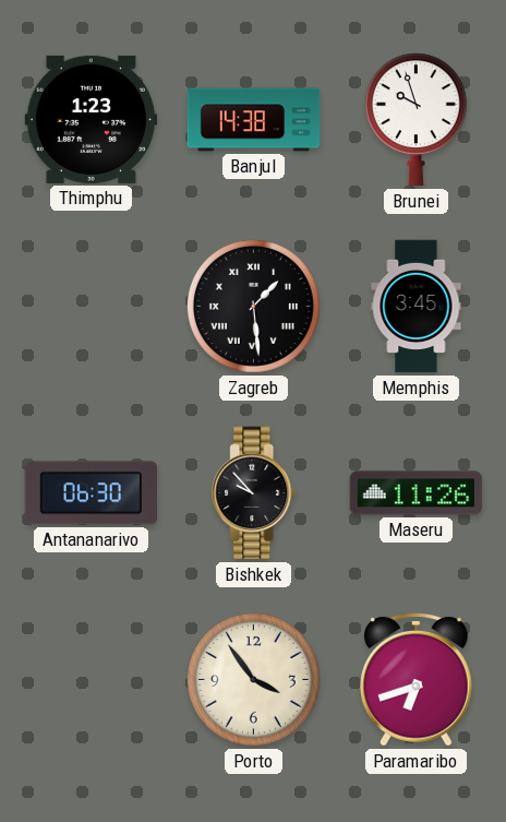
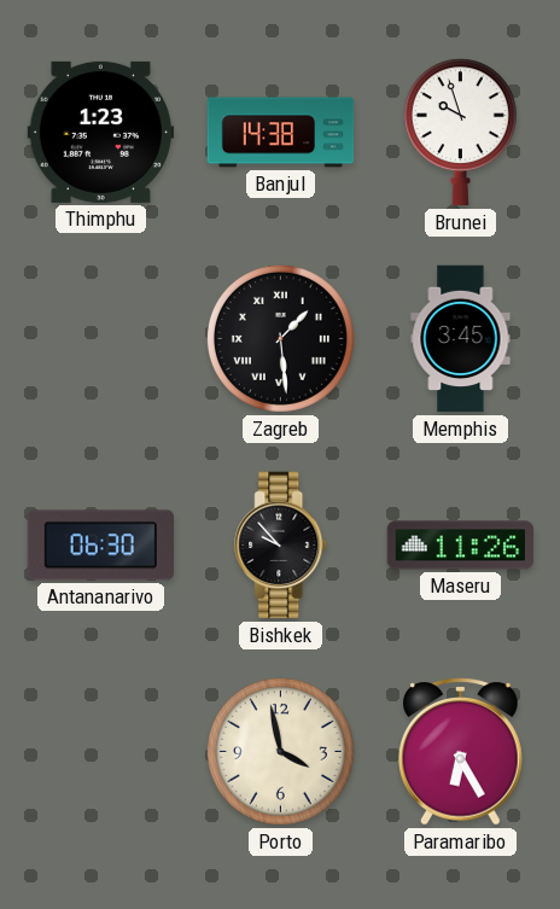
Porto: 3:54 -> 3:58
Paramaribo: 6:42 -> 6:25
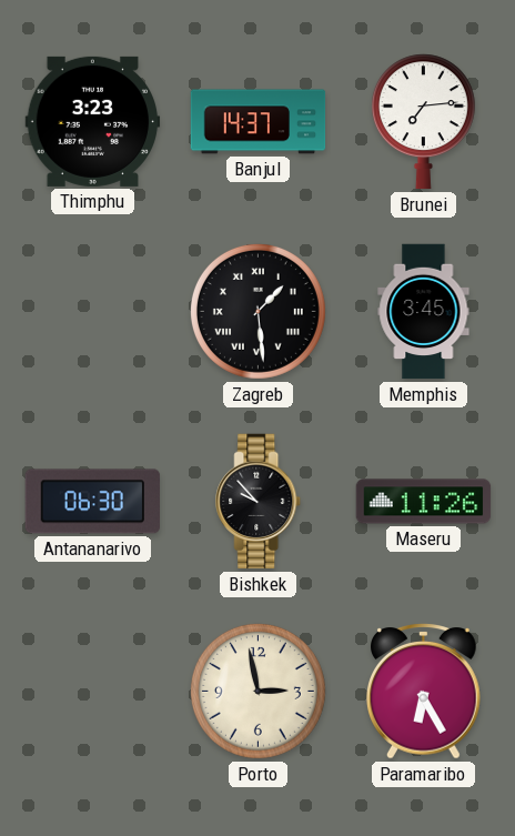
Thimphu: 1:23 -> 3:23
Banjul: 14:38 -> 14:37
Brunei: 9:57 -> 7:14
Porto: 3:58 -> 2:58
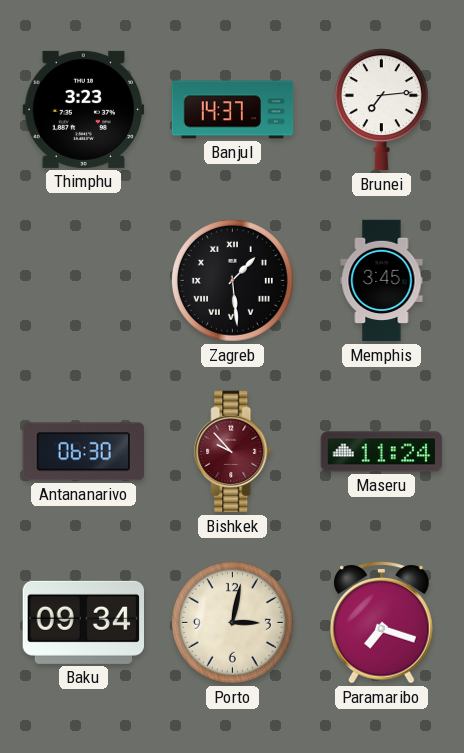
Bishkek dial: black -> burgundy
Maseru: 11:26 -> 11:24
Baku: none -> 09:34
Porto: 2:58 -> 3:02
Paramaribo: 6:25 -> 7:18
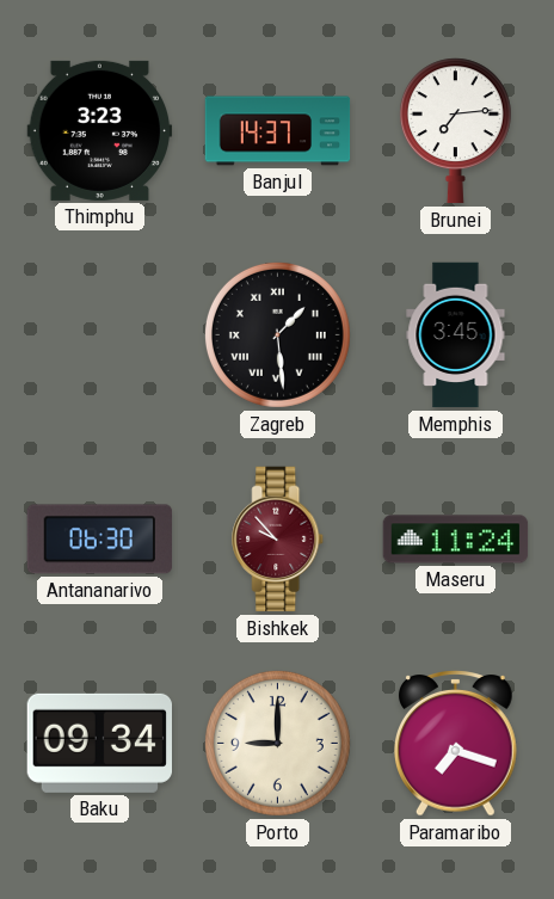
Porto: 3:02 -> 9:00
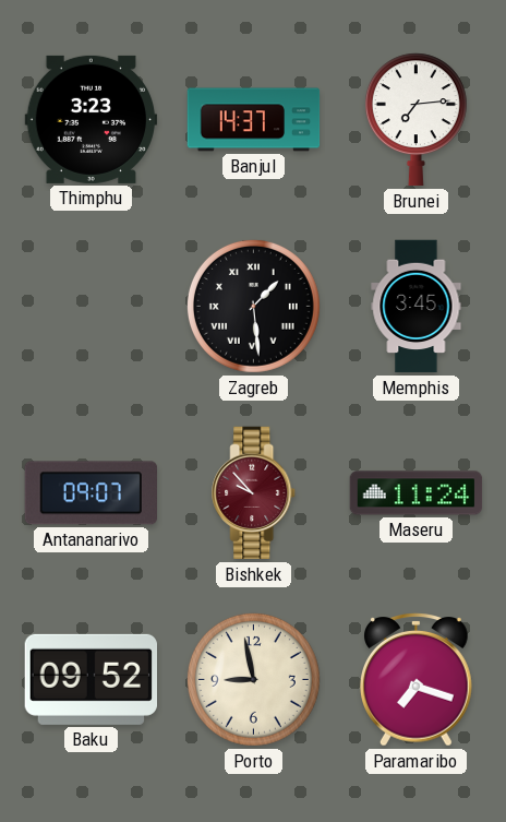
Antananarivo: 06:30 -> 09:07
Baku: 09:34 -> 09:52
Porto: 9:00 -> 8:58
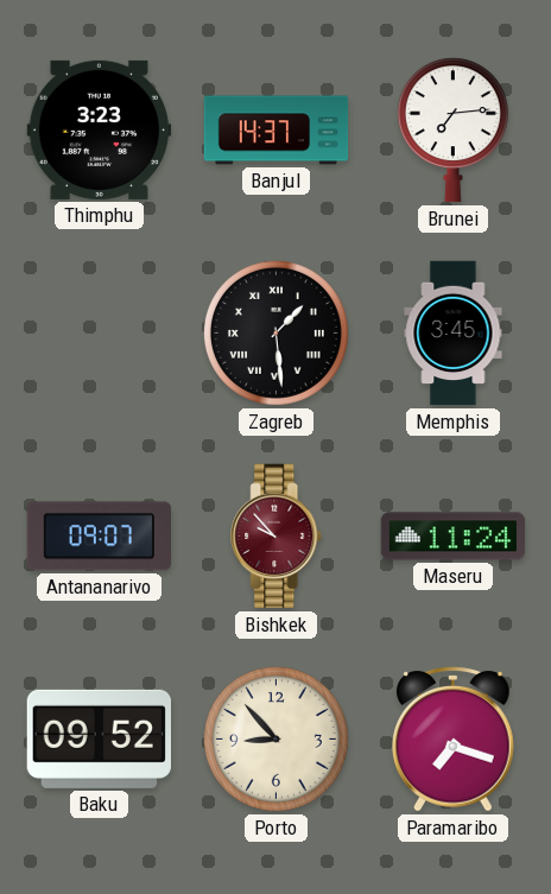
Porto: 8:58 -> 8:53
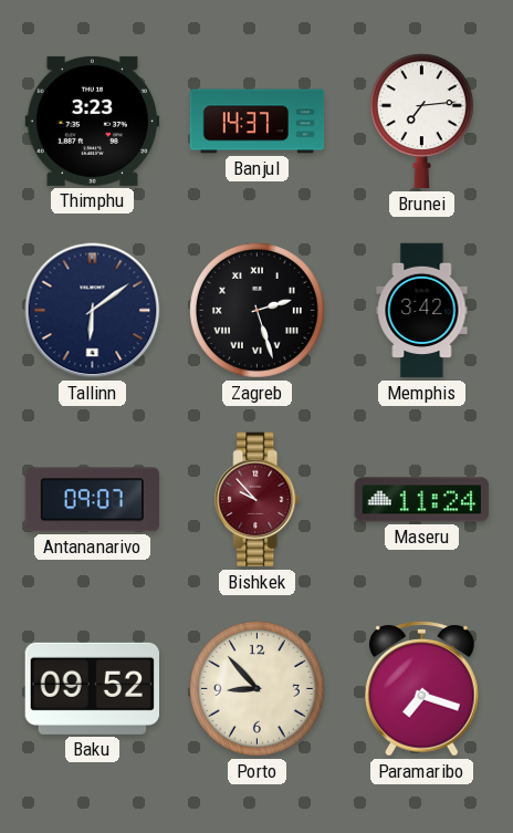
Tallinn: none -> 6:09
Zagreb: 1:29 -> 2:27
Memphis: 3:45 -> 3:42
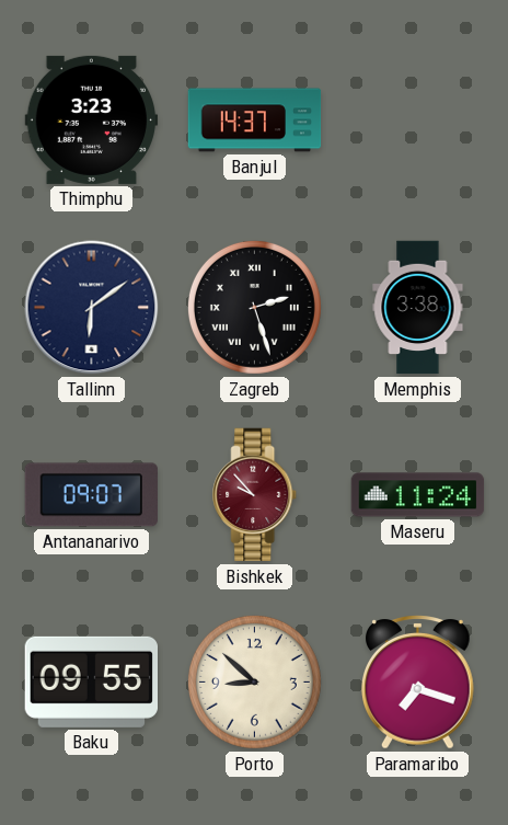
Brunei: 7:14 -> none
Memphis: 3:42 -> 3:38
Baku: 09:52 -> 09:55
Porto: 8:53 -> 8:52
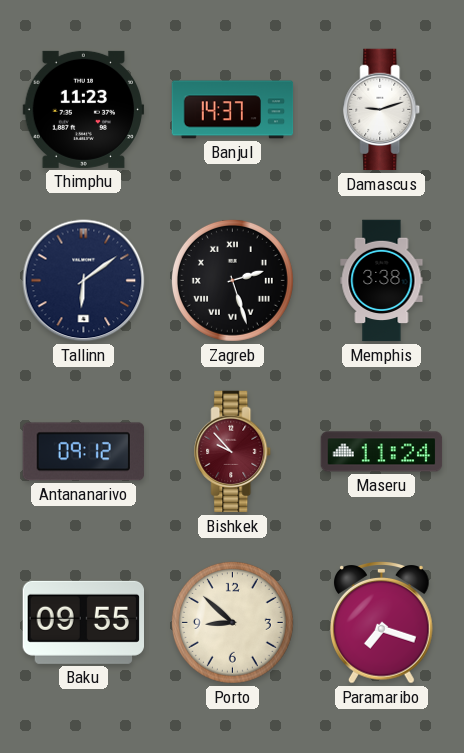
Thimphu: 3:23 -> 11:23
Damascus: none -> 9:12
Antananarivo: 09:07 -> 09:12
